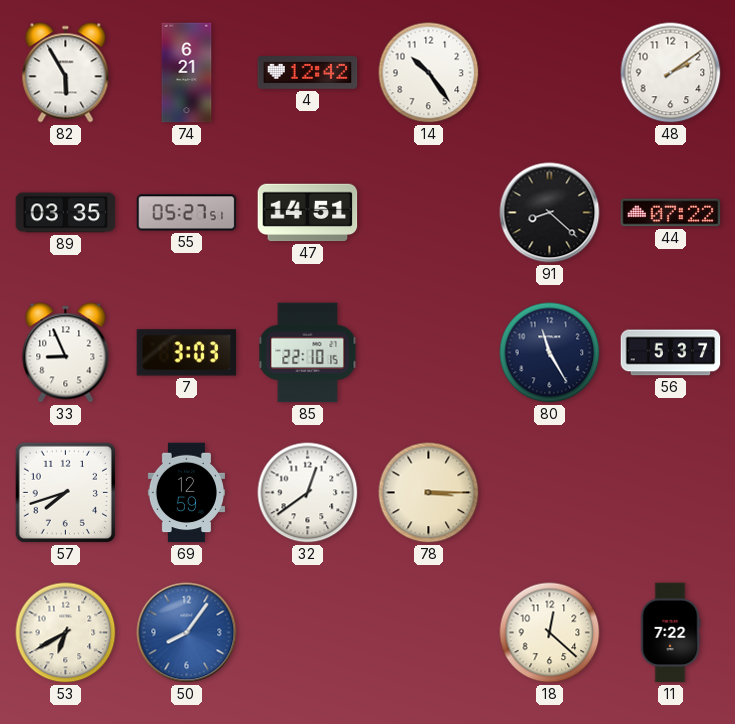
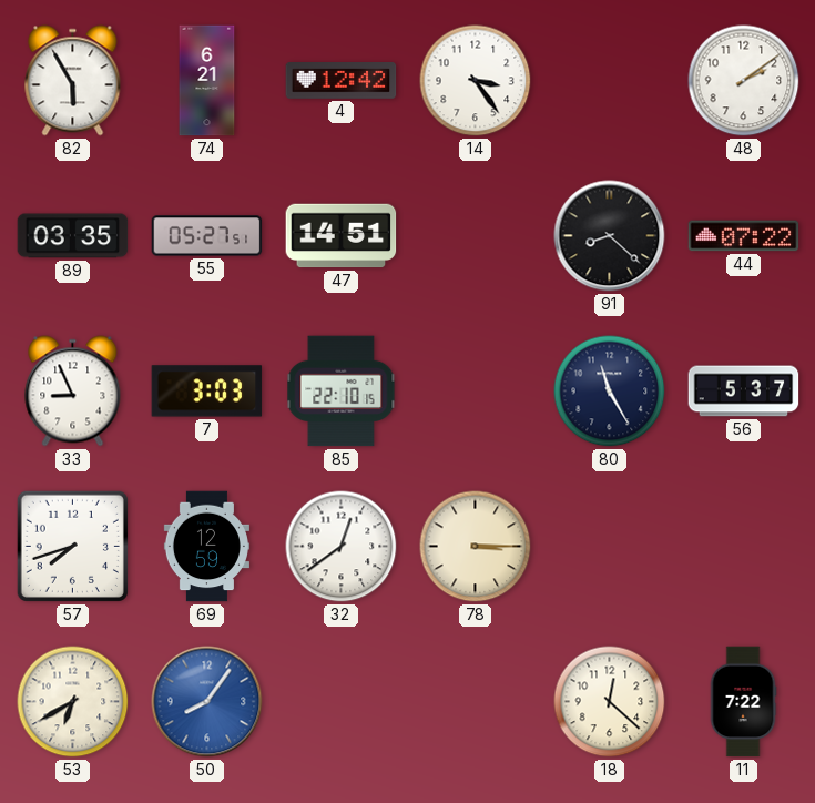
14: 10:24 -> 3:24
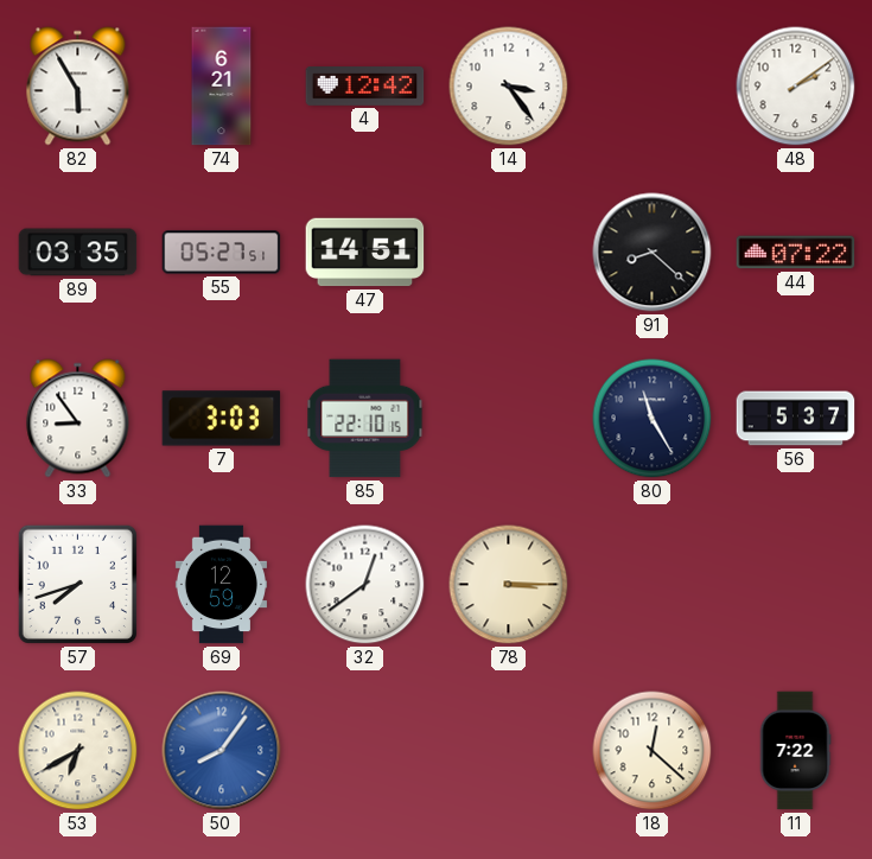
33: 8:56 -> 8:54
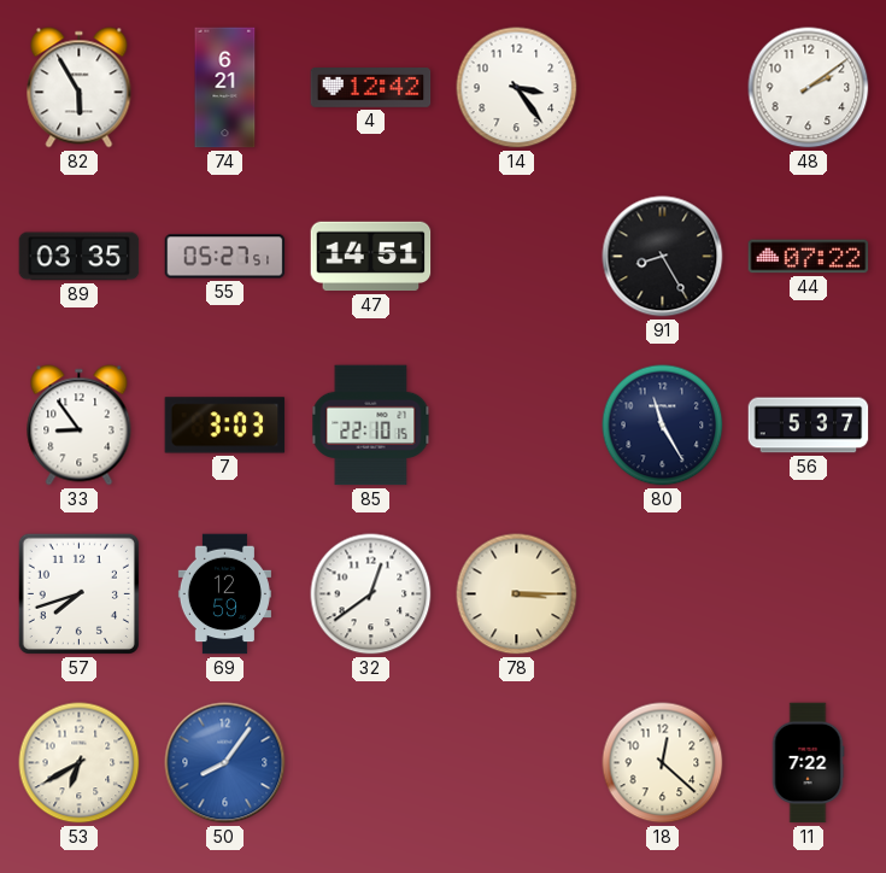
91: 8:22 -> 8:25
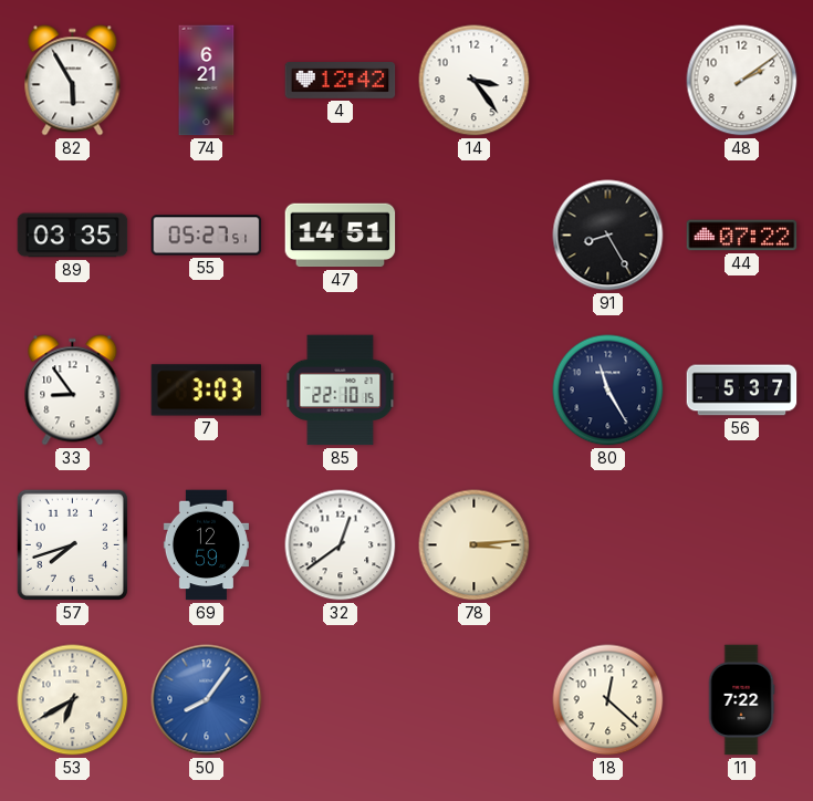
78: 3:15 -> 3:14
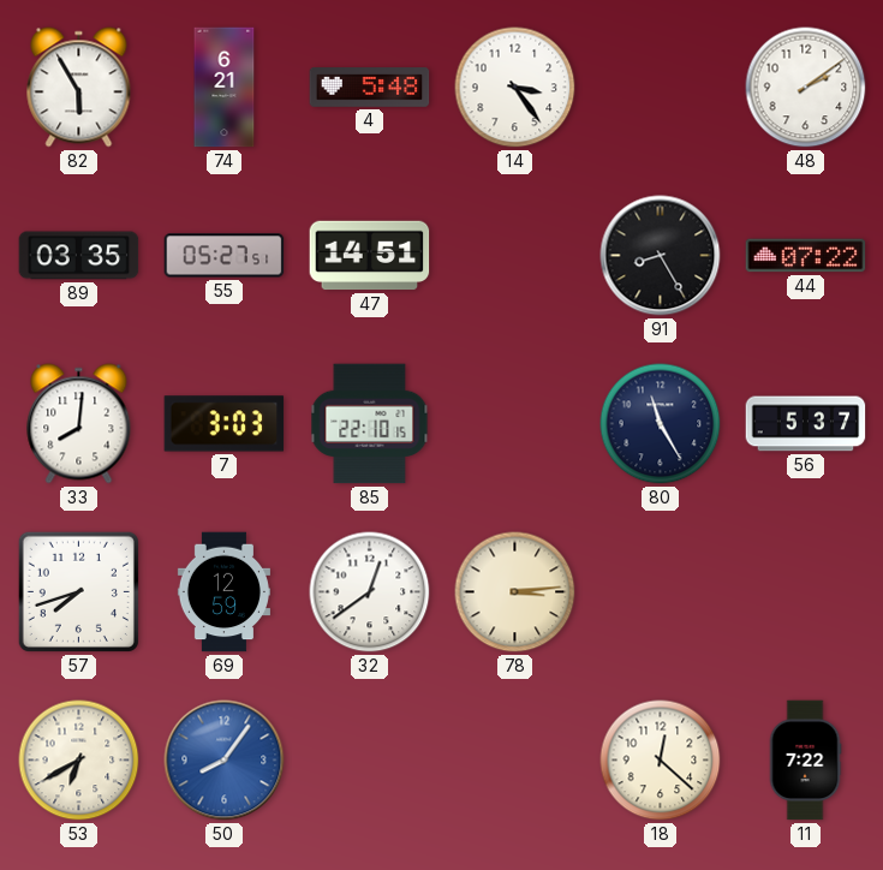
4: 12:42 -> 5:48
33: 8:54 -> 8:01
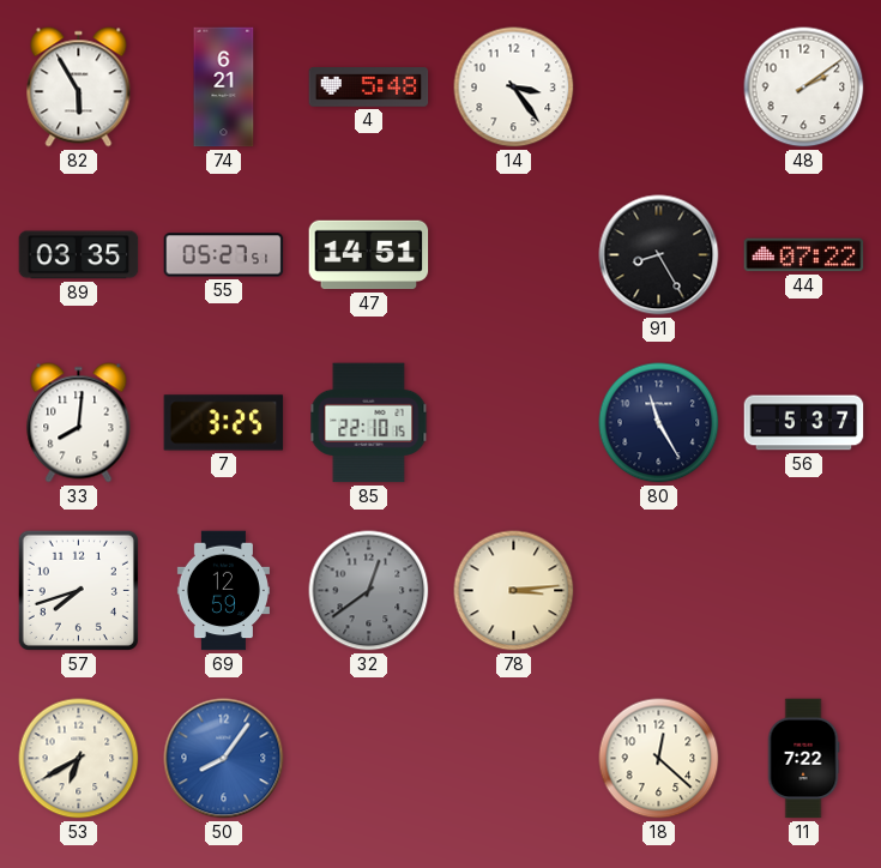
7: 3:03 -> 3:25
32 dial: white -> grey
